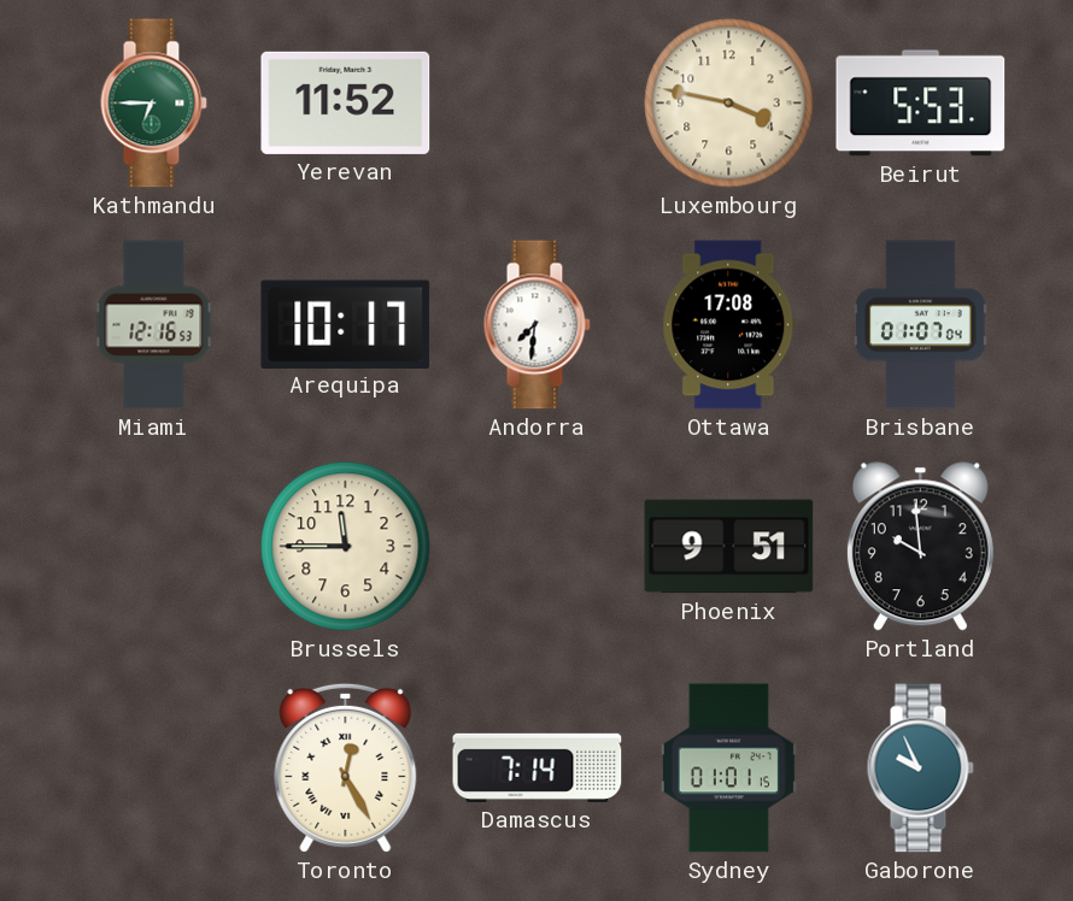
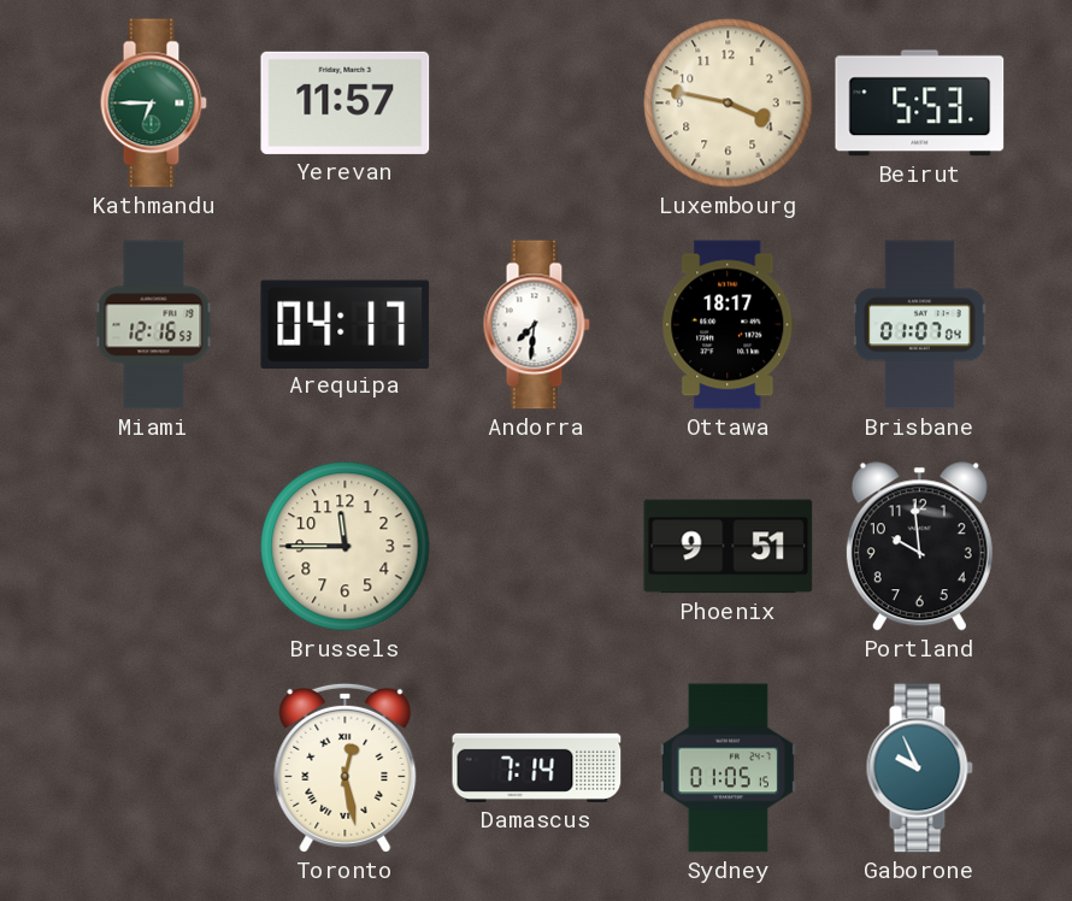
Yerevan: 11:52 -> 11:57
Arequipa: 10:17 -> 04:17
Ottawa: 17:08 -> 18:17
Toronto: 12:25 -> 12:28
Sydney: 01:01 -> 01:05
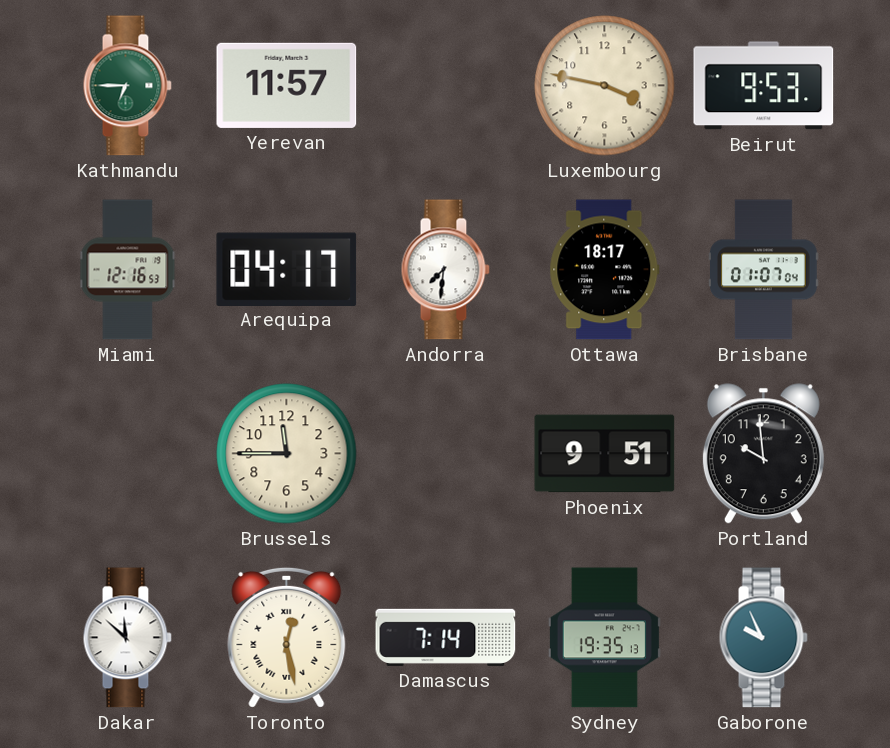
Beirut: 5:53 -> 9:53
Dakar: none -> 11:52
Sydney: 01:05 -> 19:35
